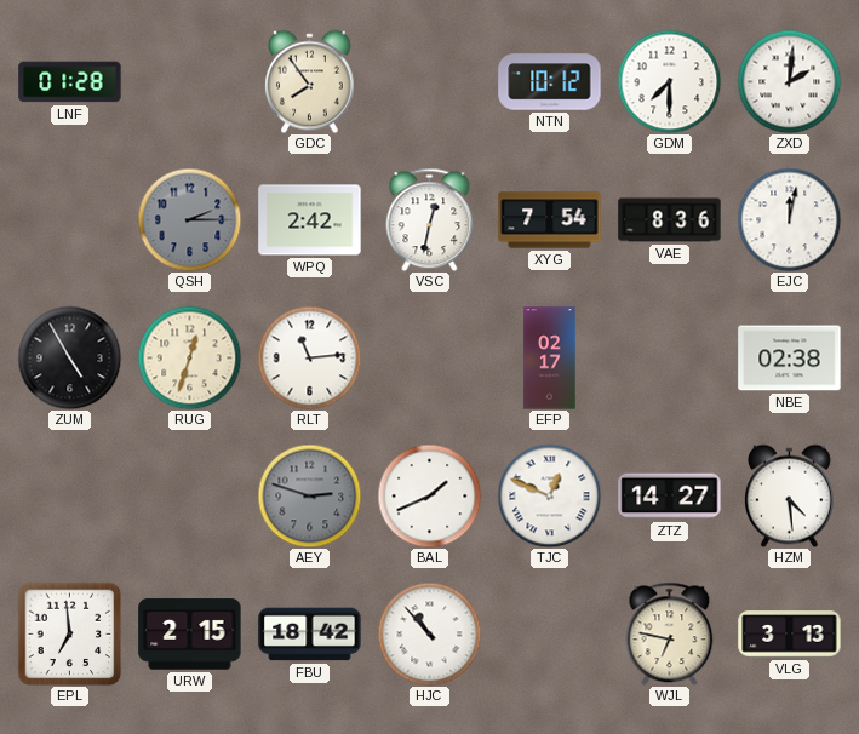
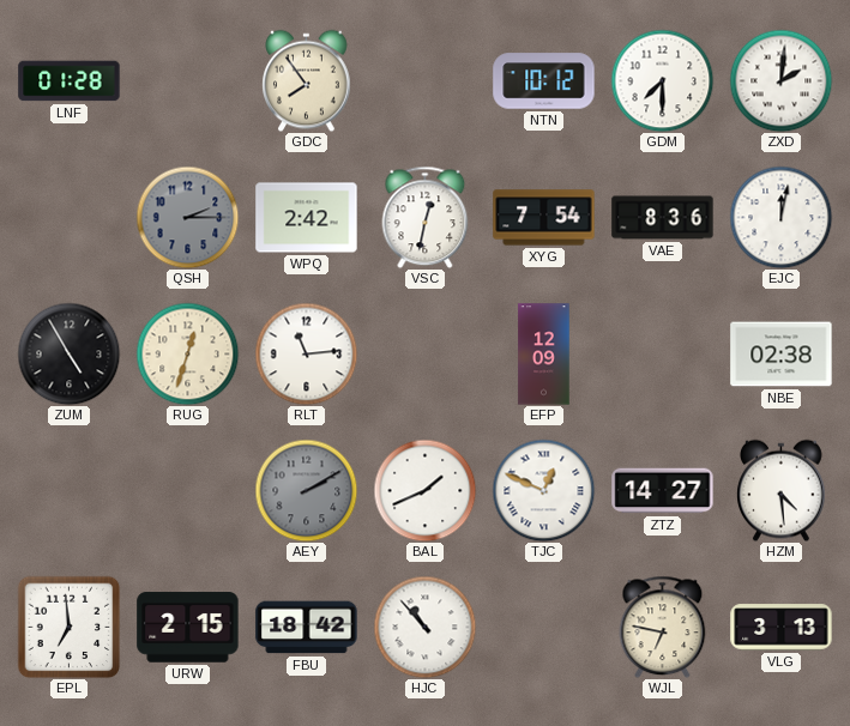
EFP: 02:17 -> 12:09
AEY: 2:48 -> 2:10
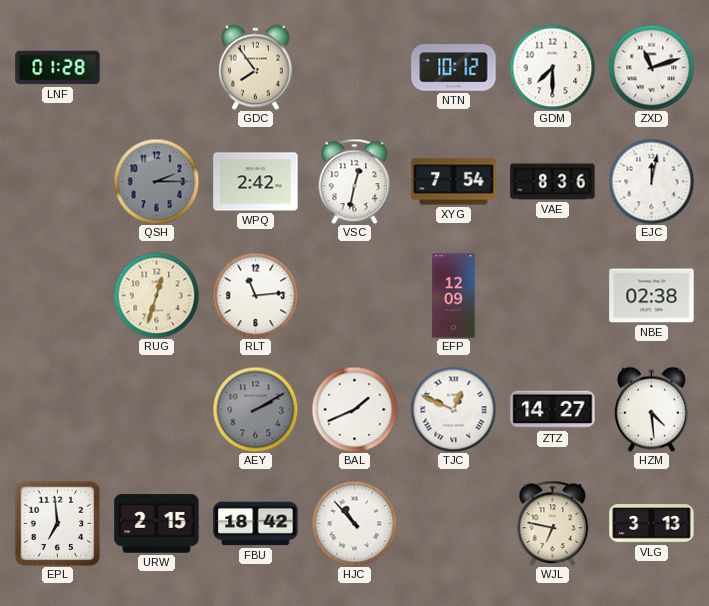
ZXD: 2:01 -> 11:12
ZUM: 4:55 -> none
